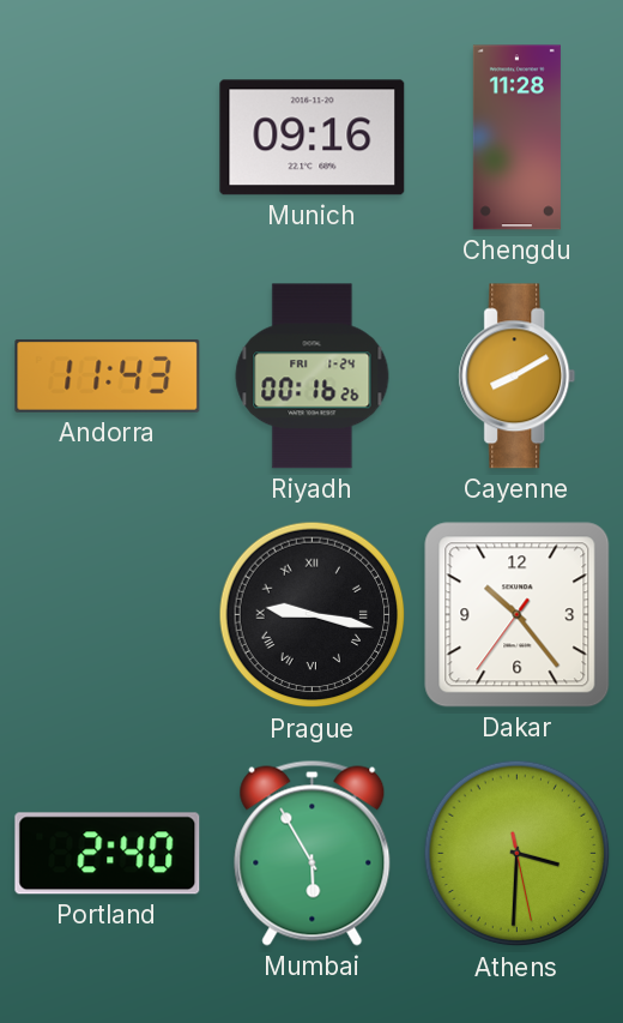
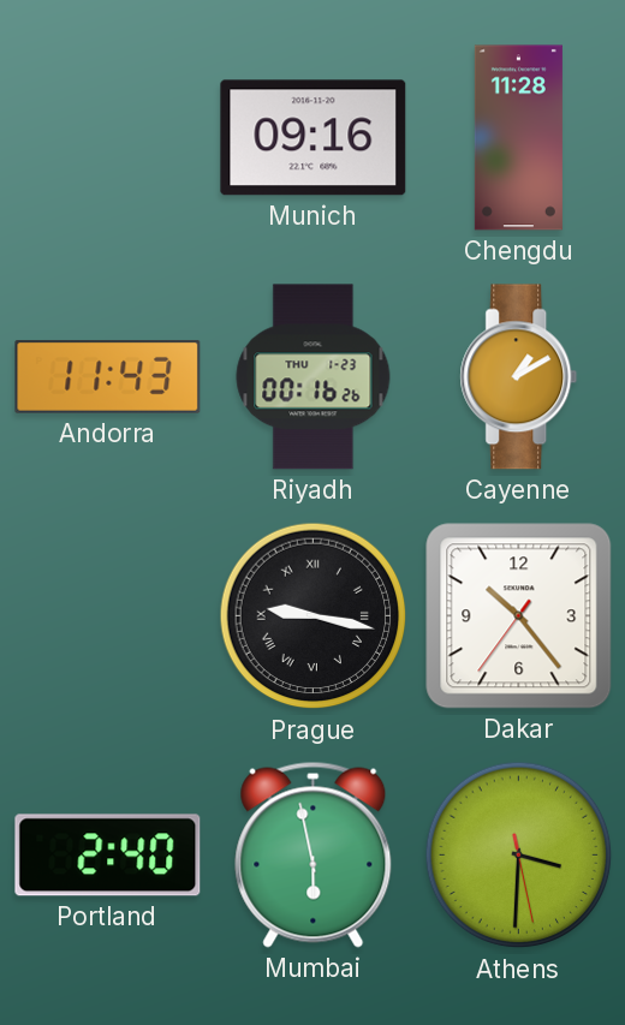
Riyadh date: FRI 1-24 -> THU 1-23
Cayenne: 8:10 -> 1:10
Mumbai: 5:55 -> 5:58
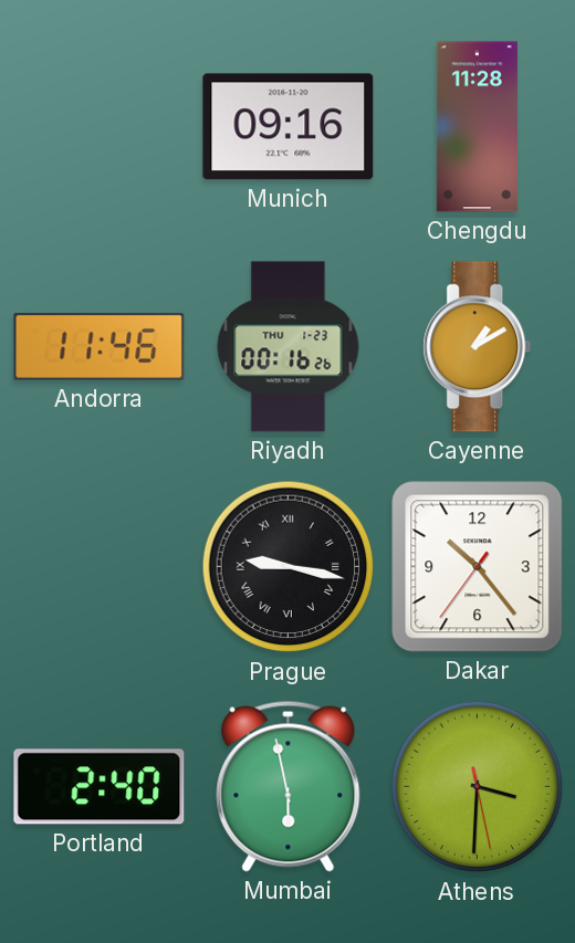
Andorra: 11:43 -> 11:46
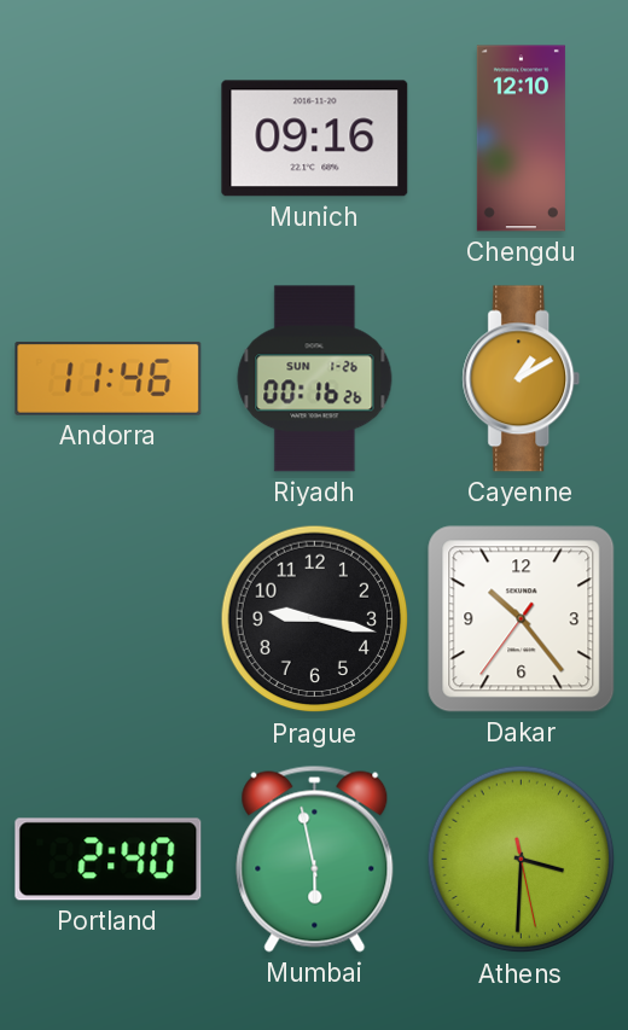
Chengdu: 11:28 -> 12:10
Riyadh date: THU 1-23 -> SUN 1-26
Prague numerals: Roman -> Arabic
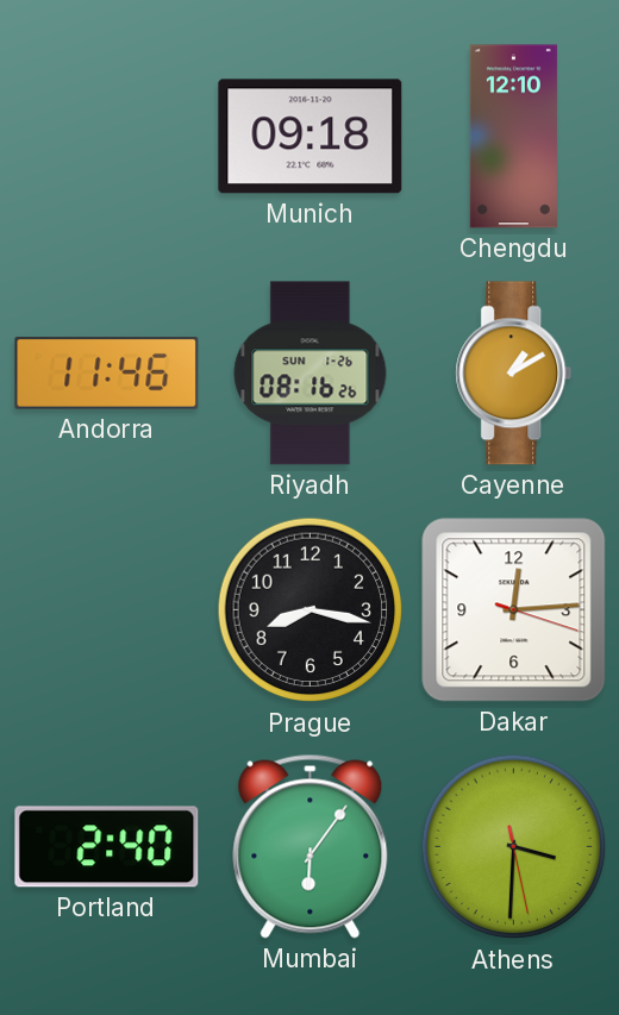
Munich: 09:16 -> 09:18
Riyadh: 00:16 -> 08:16
Prague: 9:17 -> 8:17
Dakar: 10:23 -> 12:14
Mumbai: 5:58 -> 6:06
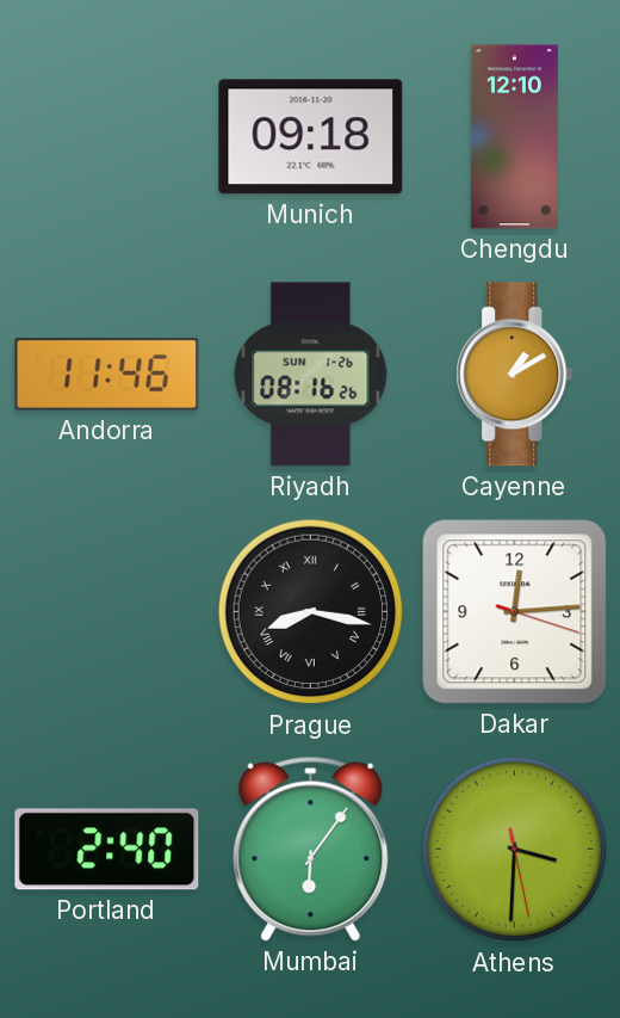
Prague numerals: Arabic -> Roman
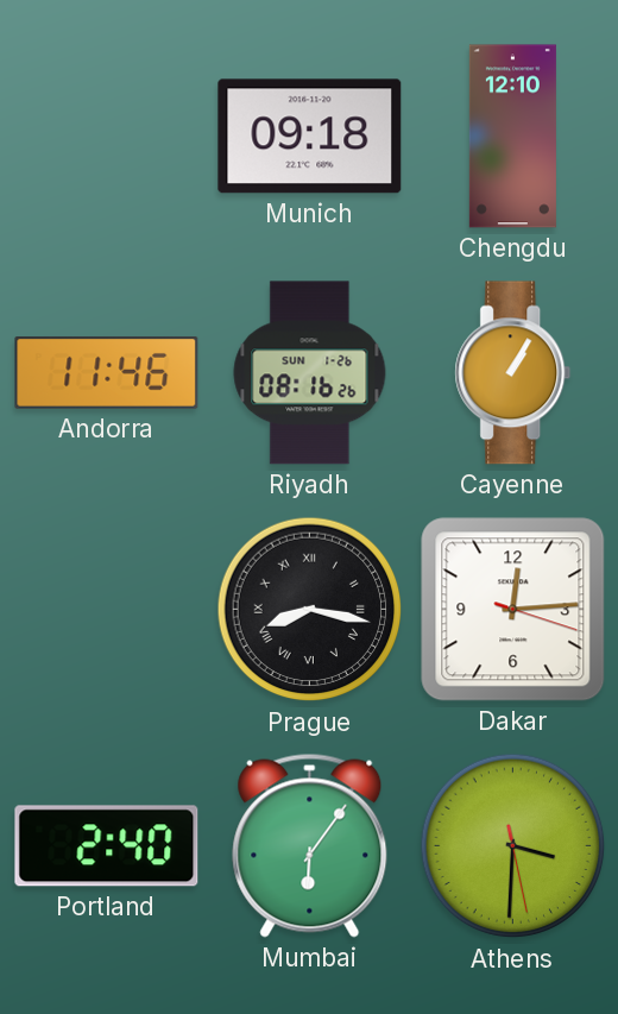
Cayenne: 1:10 -> 1:05
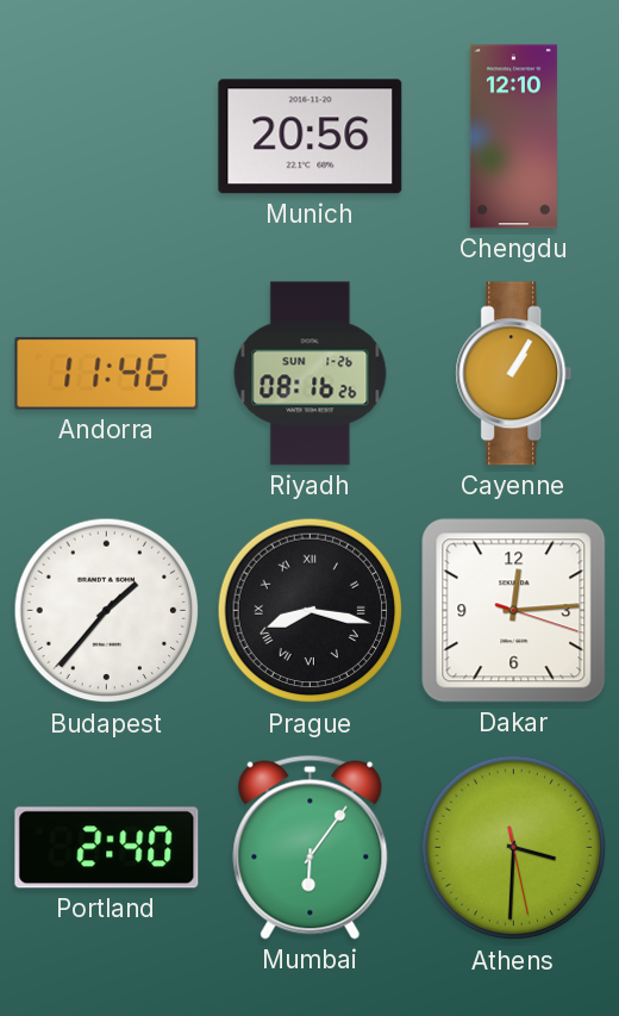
Munich: 09:18 -> 20:56
Budapest: none -> 1:36
